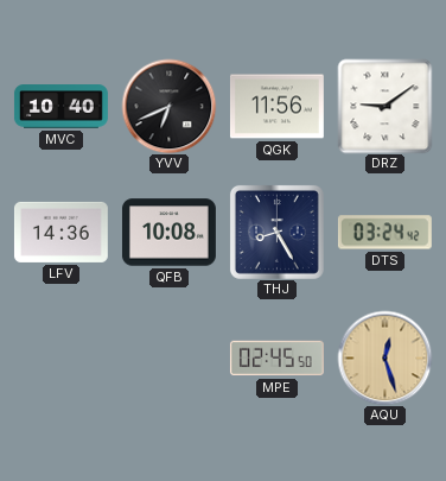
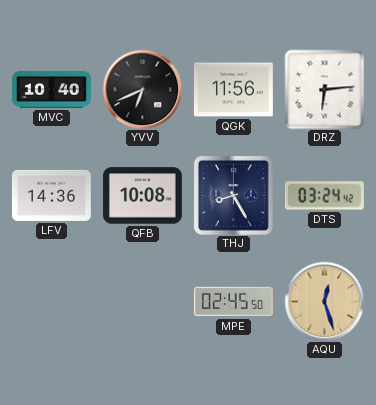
DRZ: 9:09 -> 6:14
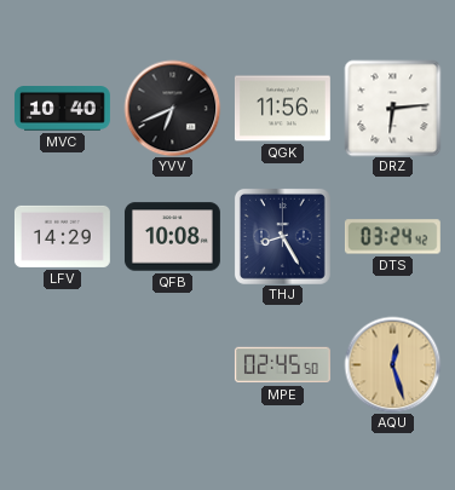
LFV: 14:36 -> 14:29
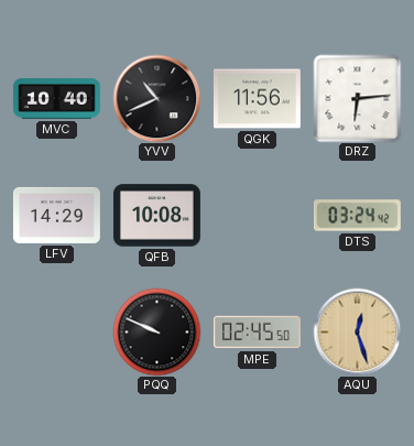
YVV: 6:41 -> 10:41
THJ: 8:25 -> none
PQQ: none -> 9:49
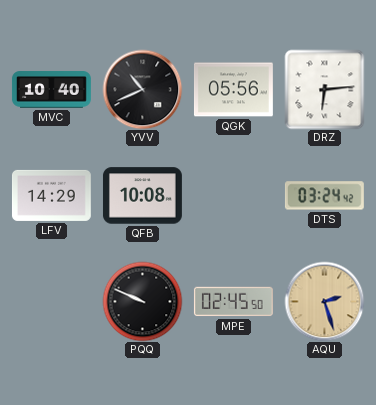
QGK: 11:56 -> 05:56
AQU: 12:27 -> 2:27
